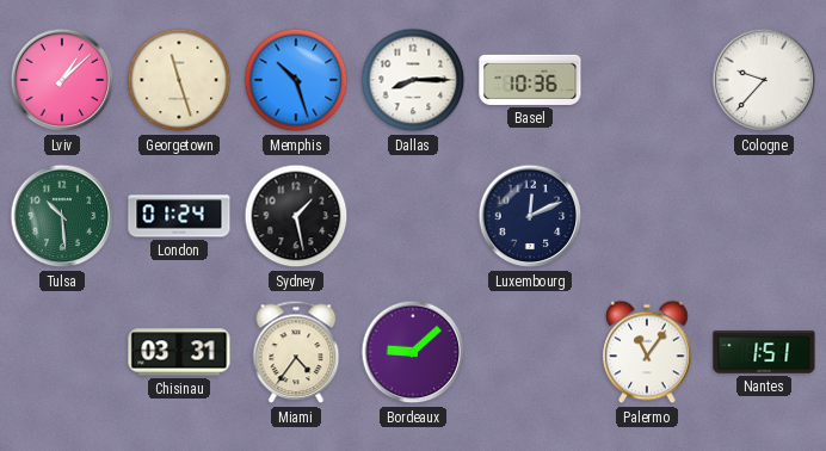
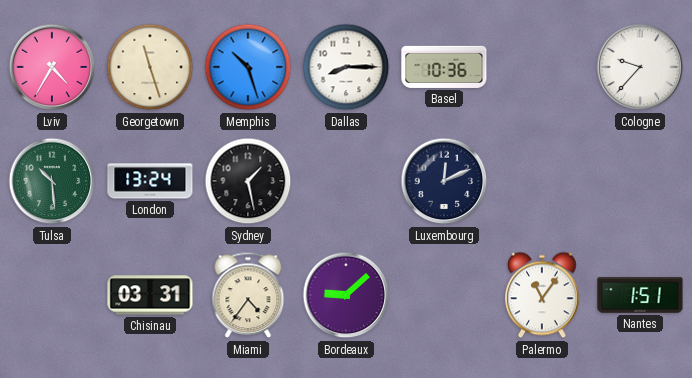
Lviv: 1:08 -> 4:35
London: 01:24 -> 13:24
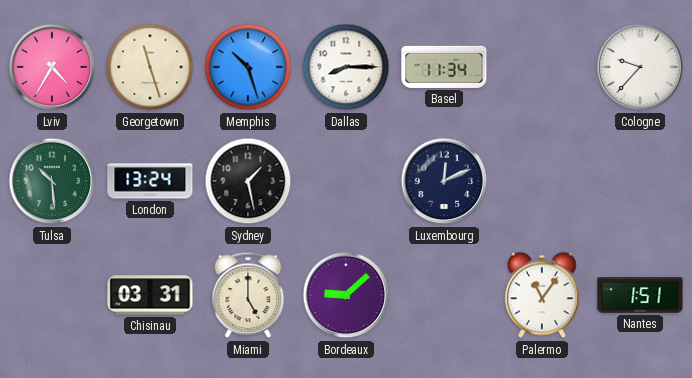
Basel: 10:36 -> 11:34
Miami: 4:36 -> 5:00
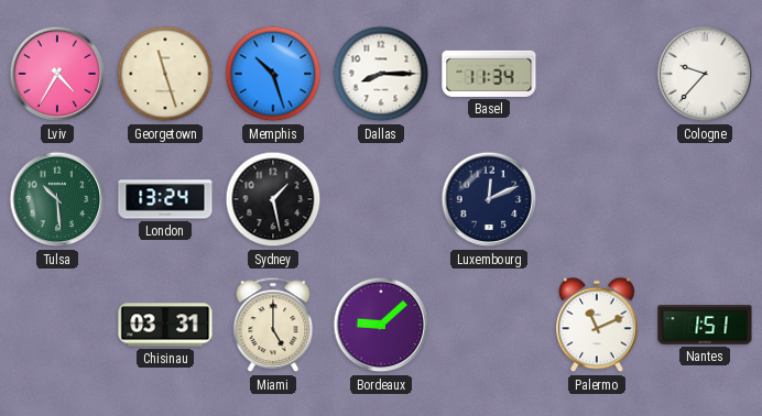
Palermo: 11:06 -> 11:11
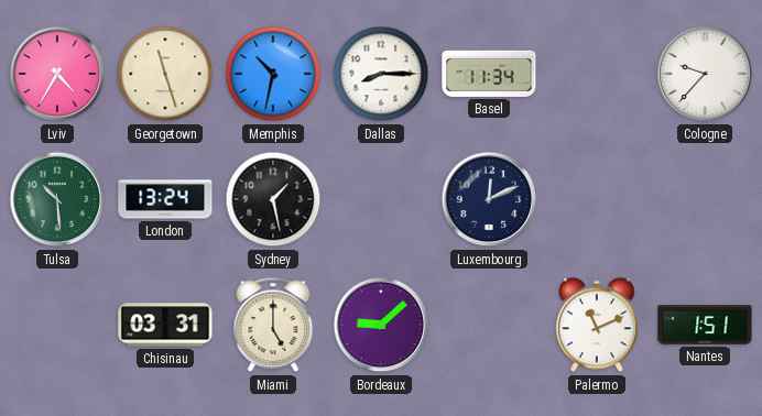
Memphis: 10:27 -> 10:32
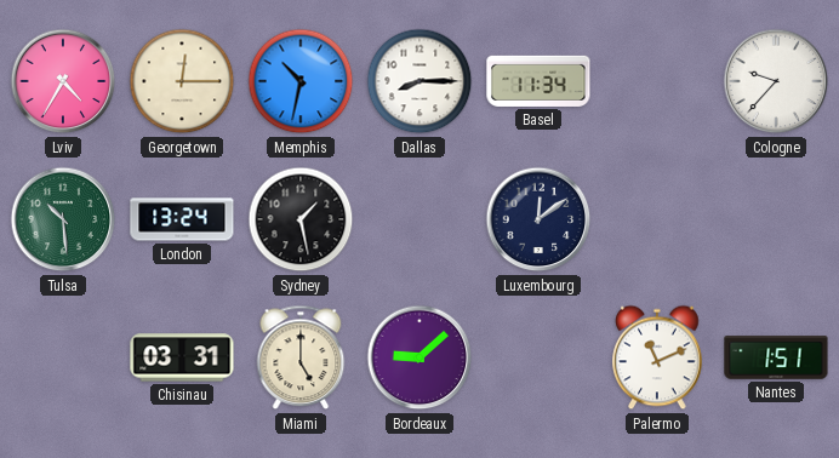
Georgetown: 11:27 -> 12:15
Luxembourg: 12:11 -> 12:09
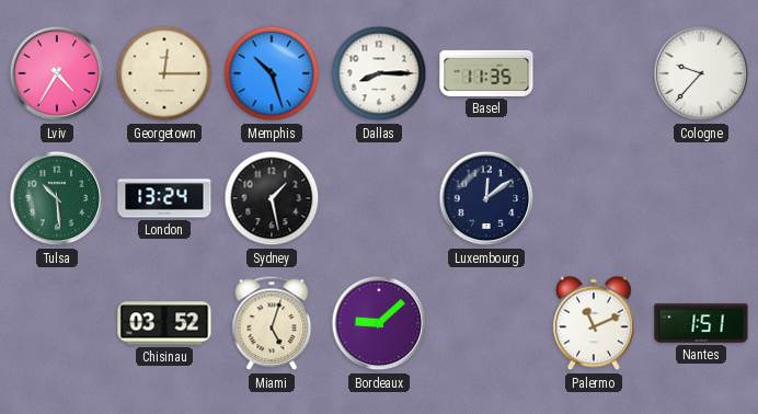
Memphis: 10:32 -> 10:27
Basel: 11:34 -> 11:35
Chisinau: 03:31 -> 03:52
Miami: 5:00 -> 5:03
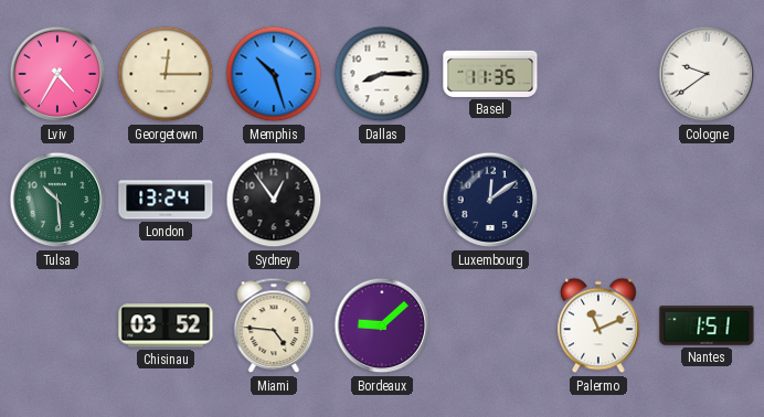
Cologne: 9:37 -> 9:39
Sydney: 1:28 -> 12:54
Miami: 5:03 -> 4:46
